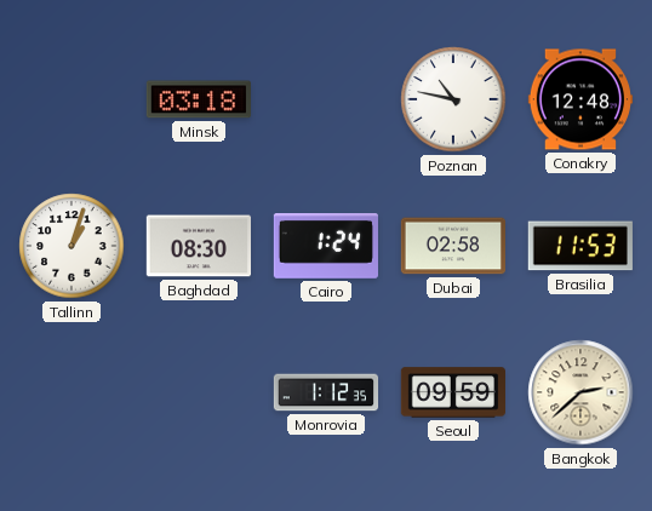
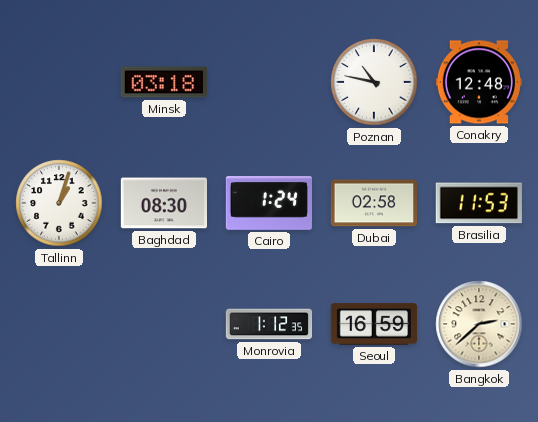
Seoul: 09:59 -> 16:59
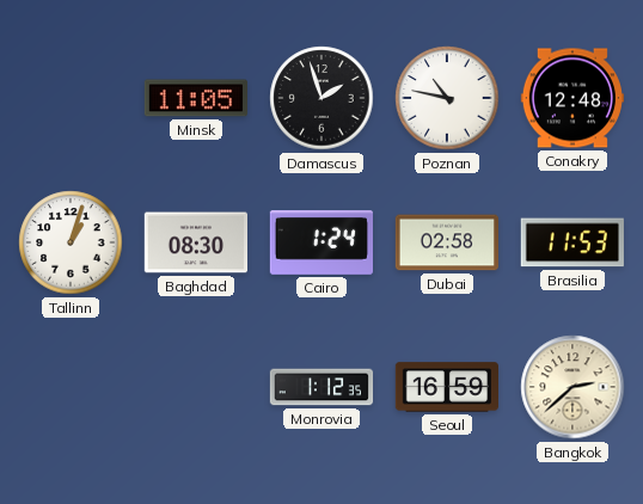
Minsk: 03:18 -> 11:05
Damascus: none -> 1:57
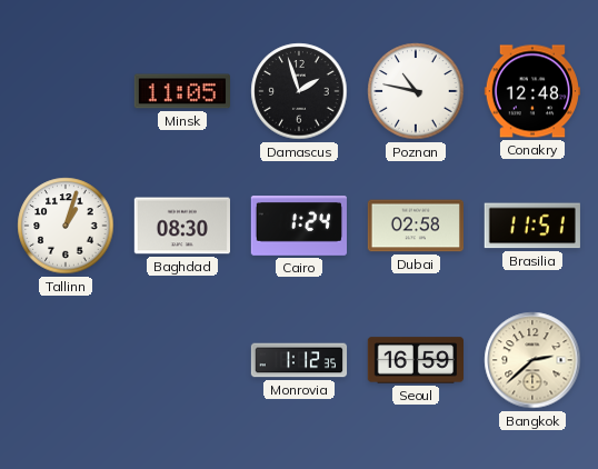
Brasilia: 11:53 -> 11:51
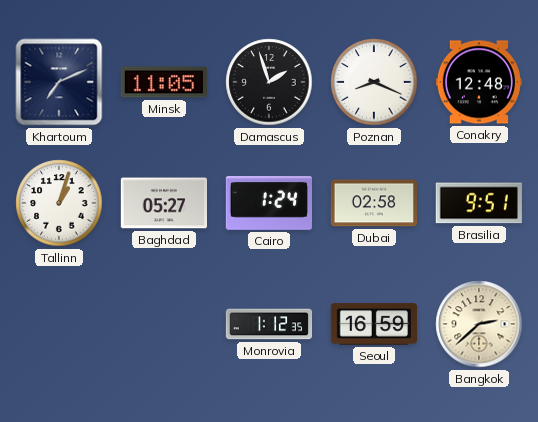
Khartoum: none -> 7:11
Poznan: 10:47 -> 8:19
Baghdad: 08:30 -> 05:27
Brasilia: 11:51 -> 9:51
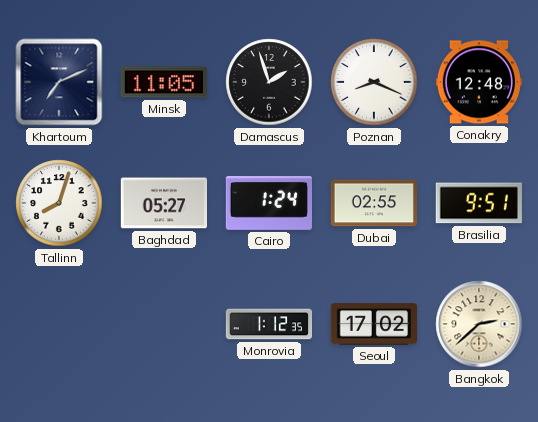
Tallinn: 1:03 -> 8:03
Dubai: 02:58 -> 02:55
Seoul: 16:59 -> 17:02
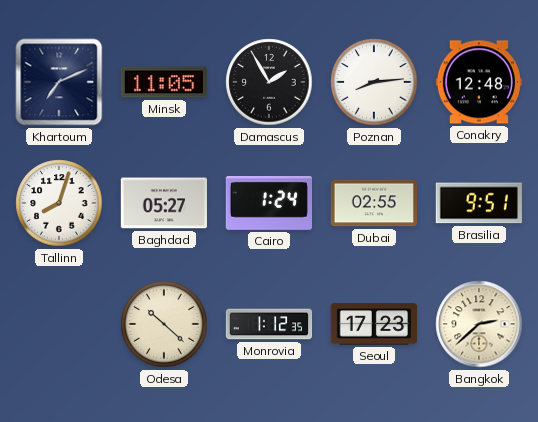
Damascus: 1:57 -> 1:55
Poznan: 8:19 -> 8:14
Odesa: none -> 10:22
Seoul: 17:02 -> 17:23
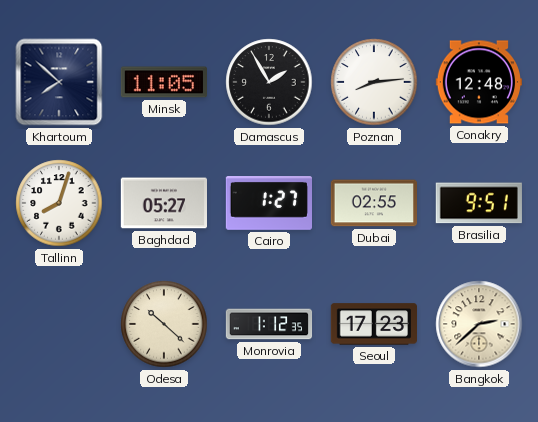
Khartoum: 7:11 -> 7:52
Cairo: 1:24 -> 1:27
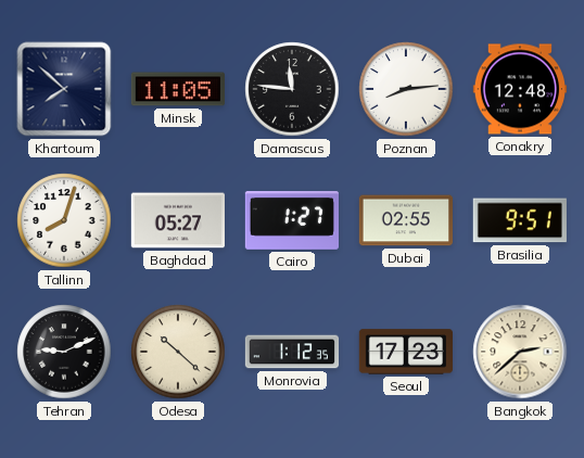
Damascus: 1:55 -> 11:46
Tehran: none -> 9:11
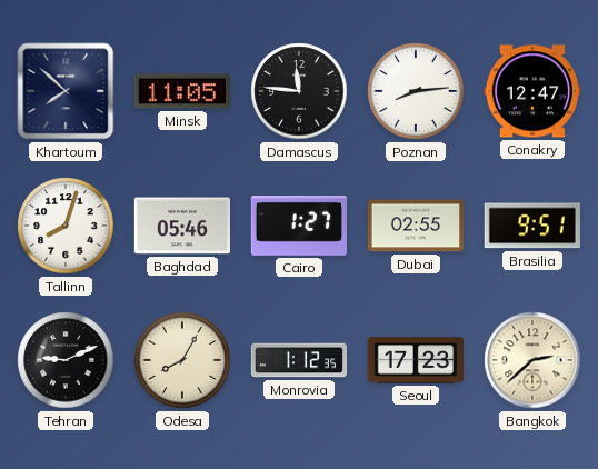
Conakry: 12:48 -> 12:47
Baghdad: 05:27 -> 05:46
Odesa: 10:22 -> 8:05
